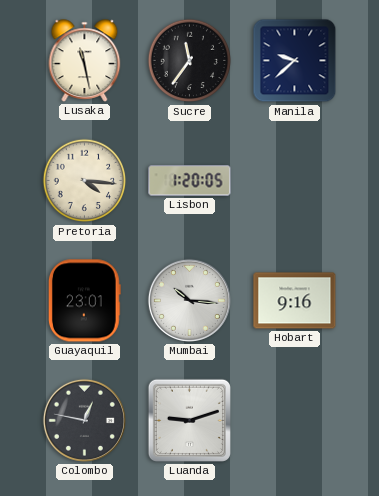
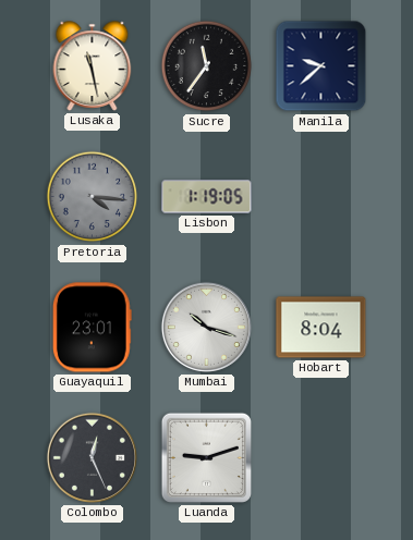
Pretoria dial: cream -> grey
Lisbon: 1:20 -> 1:19
Mumbai: 10:16 -> 10:18
Hobart: 9:16 -> 8:04
Colombo: 12:47 -> 12:26
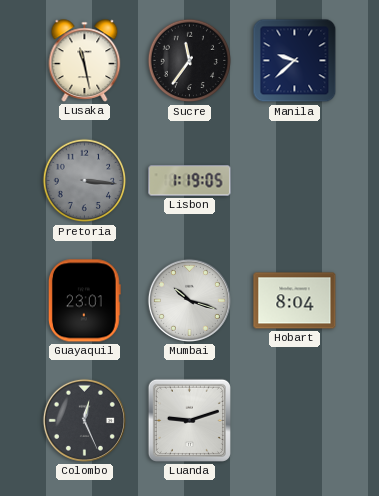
Pretoria: 4:16 -> 3:16
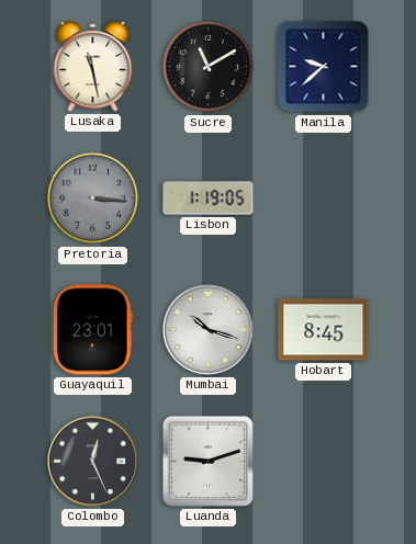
Sucre: 11:36 -> 11:10
Hobart: 8:04 -> 8:45
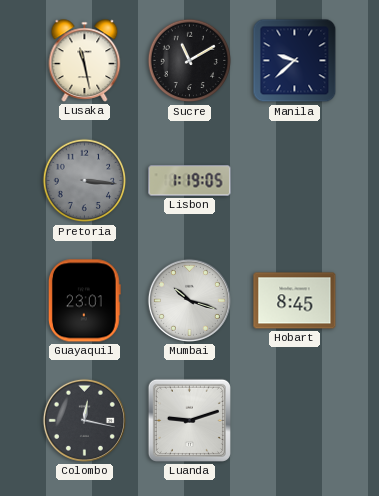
Colombo: 12:26 -> 12:17
